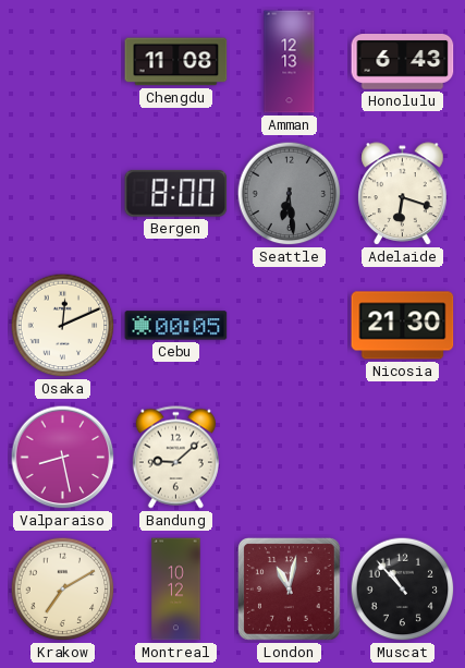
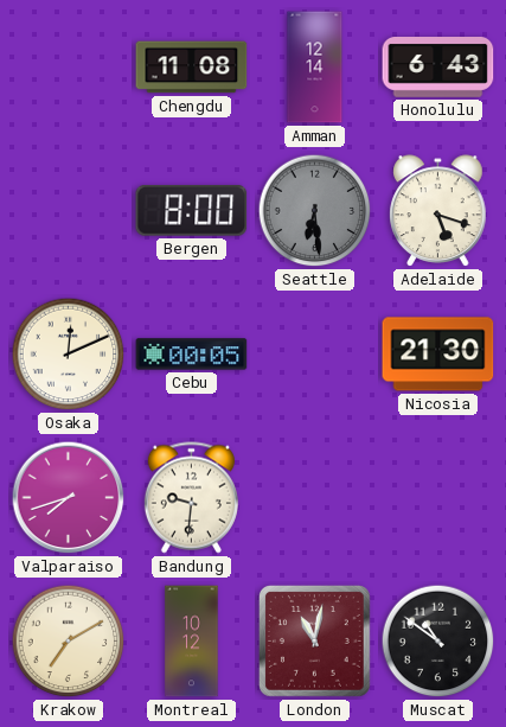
Amman: 12:13 -> 12:14
Adelaide: 6:18 -> 5:18
Valparaiso: 8:28 -> 7:42
Bandung: 9:08 -> 9:31
Muscat: 10:53 -> 10:51
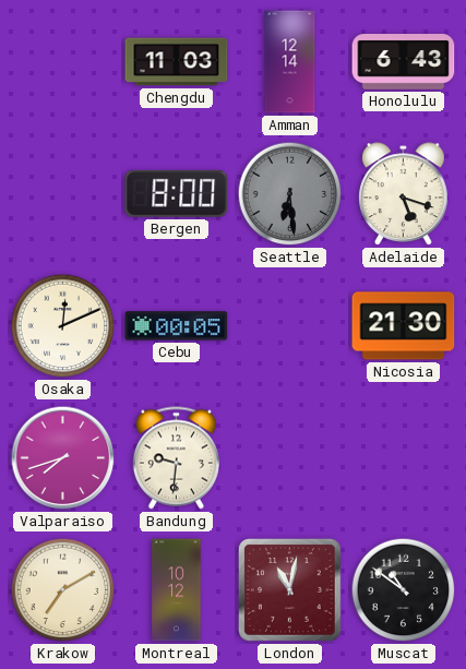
Chengdu: 11:08 -> 11:03
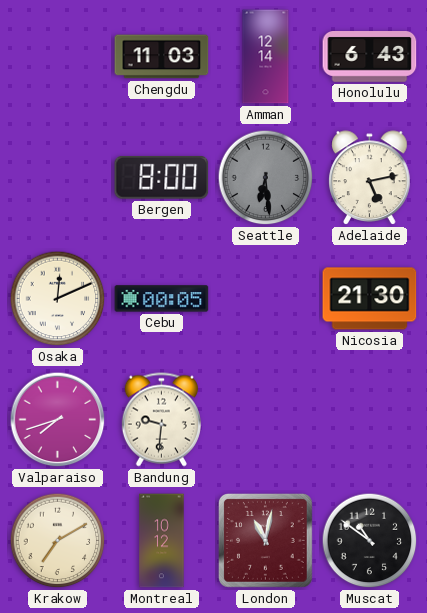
Adelaide: 5:18 -> 5:13
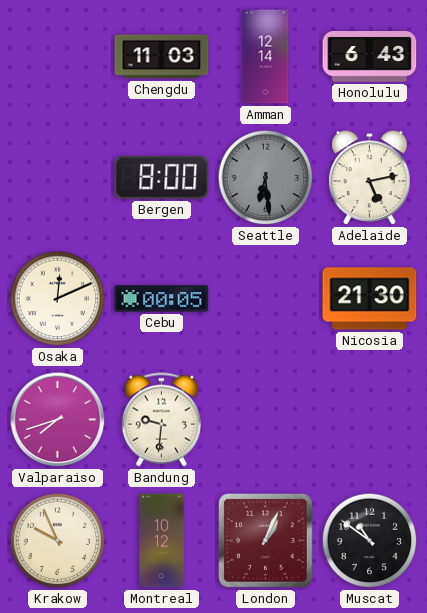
Krakow: 7:10 -> 9:56
London: 11:02 -> 1:04
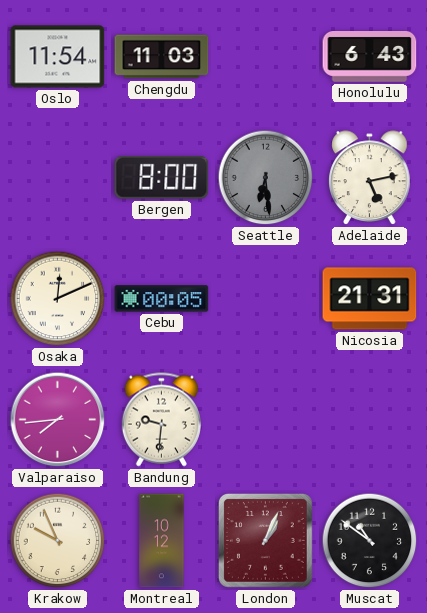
Oslo: none -> 11:54
Amman: 12:14 -> none
Nicosia: 21:30 -> 21:31
Valparaiso: 7:42 -> 7:44
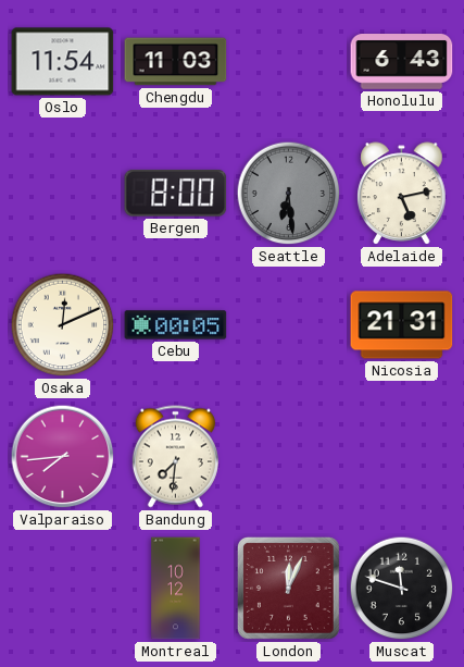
Bandung: 9:31 -> 7:31
Krakow: 9:56 -> none
London: 1:04 -> 12:04
Muscat: 10:51 -> 11:48
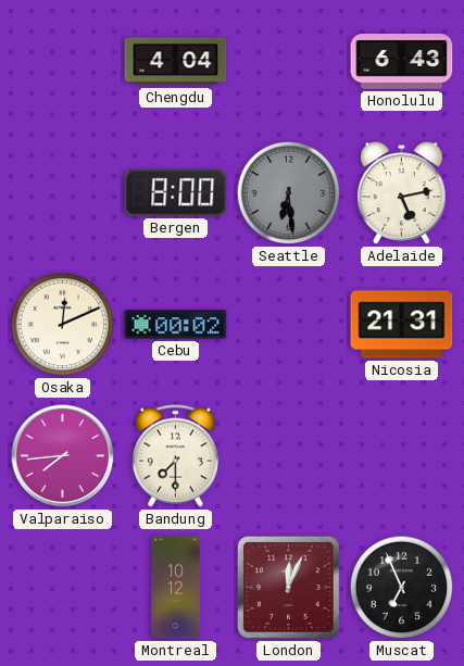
Oslo: 11:54 -> none
Chengdu: 11:03 -> 4:04
Cebu: 00:05 -> 00:02
Bandung: 7:31 -> 7:30
Muscat: 11:48 -> 6:56
